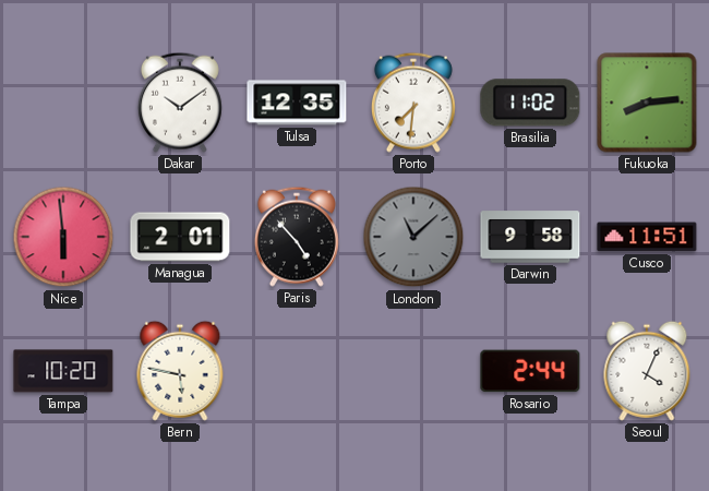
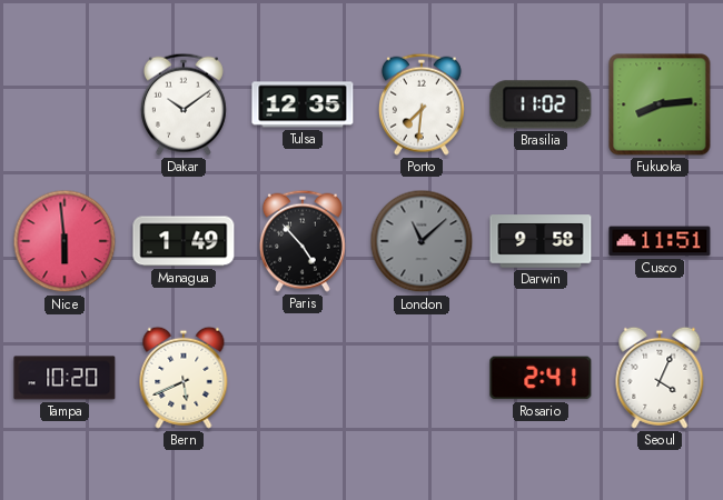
Managua: 2:01 -> 1:49
Bern: 5:47 -> 5:41
Rosario: 2:44 -> 2:41
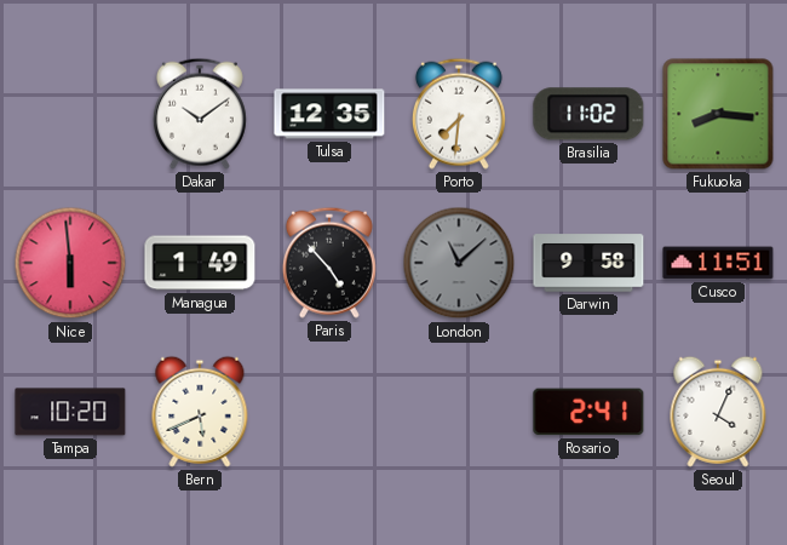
Fukuoka: 8:14 -> 8:16
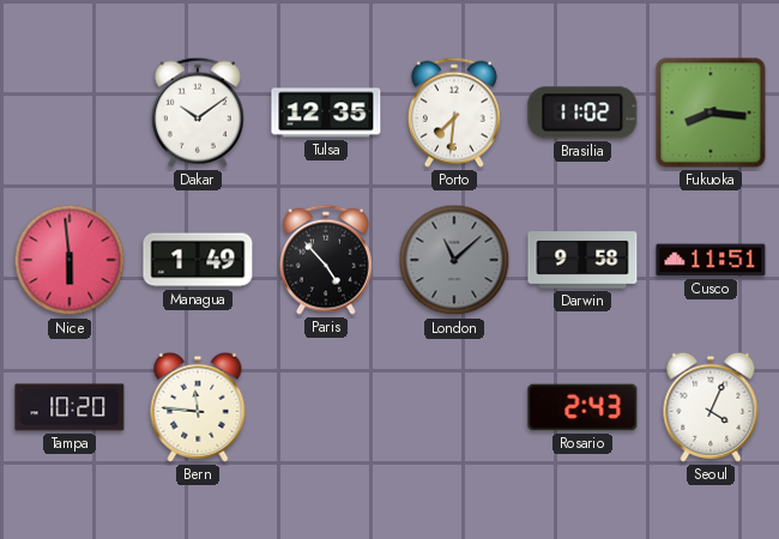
Bern: 5:41 -> 11:46
Rosario: 2:41 -> 2:43
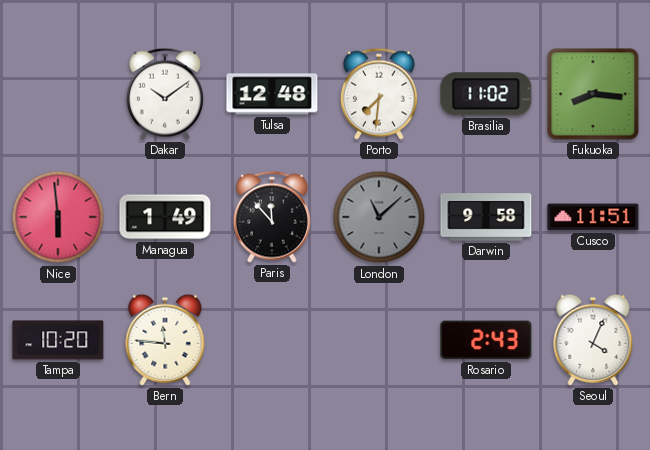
Tulsa: 12:35 -> 12:48
Paris: 4:53 -> 11:53
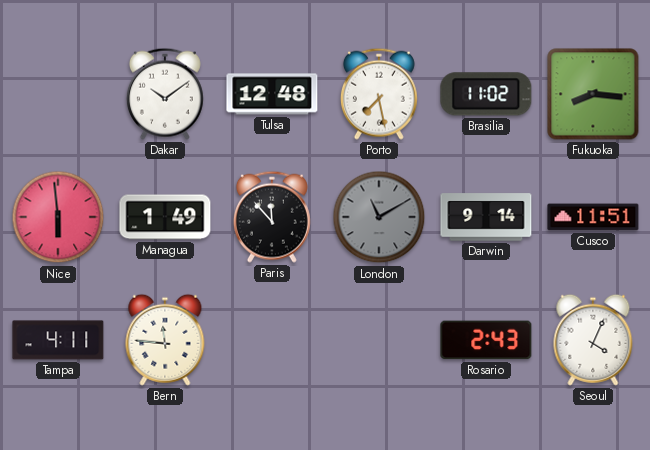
Porto: 7:31 -> 7:28
London: 11:08 -> 11:10
Darwin: 9:58 -> 9:14
Tampa: 10:20 -> 4:11
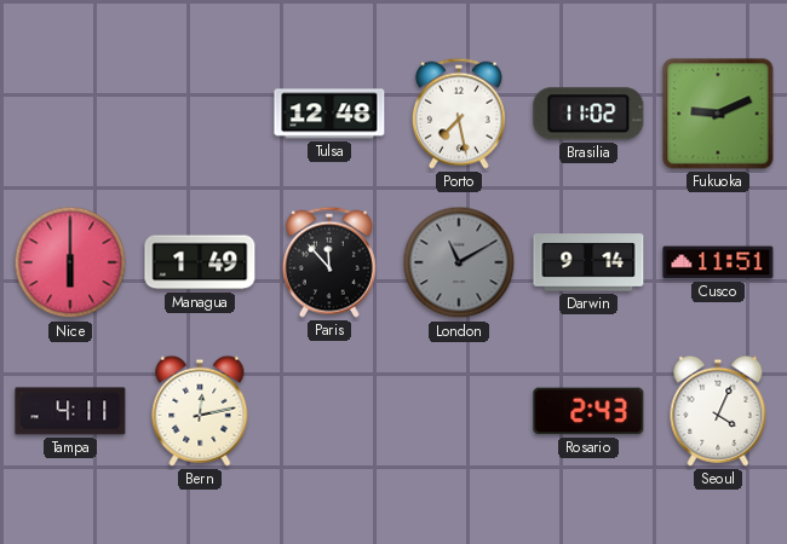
Dakar: 10:09 -> none
Fukuoka: 8:16 -> 9:11
Nice: 5:59 -> 6:00
Bern: 11:46 -> 12:13
